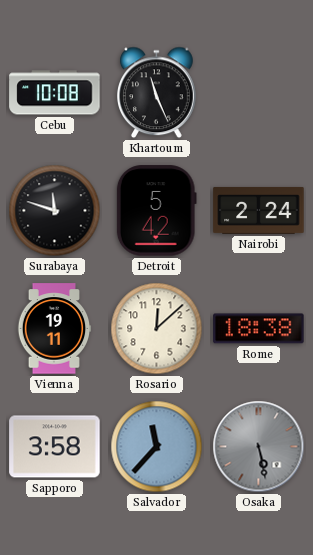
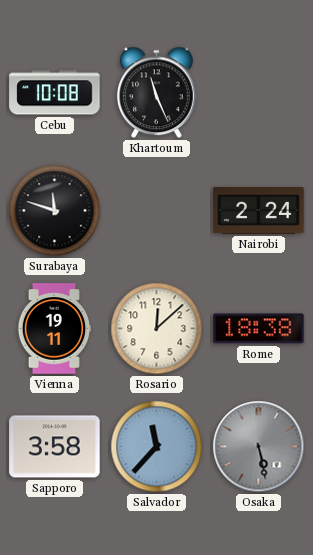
Detroit: 5:42 -> none
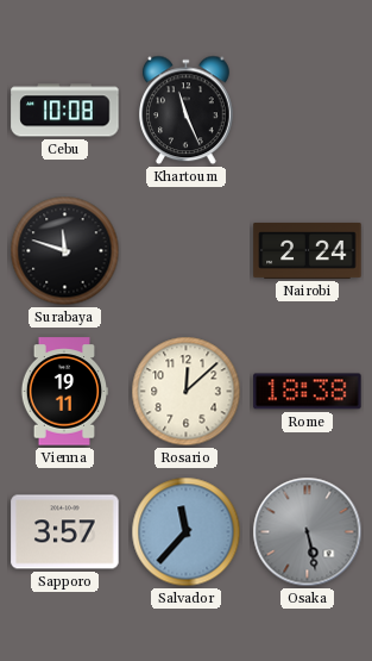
Sapporo: 3:58 -> 3:57
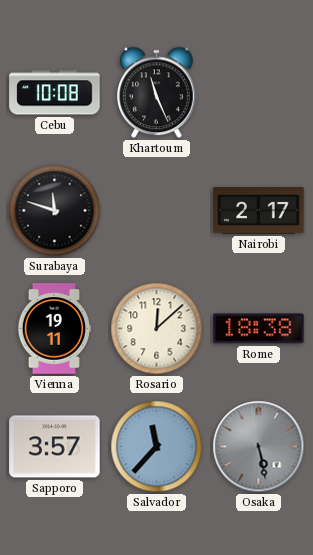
Nairobi: 2:24 -> 2:17
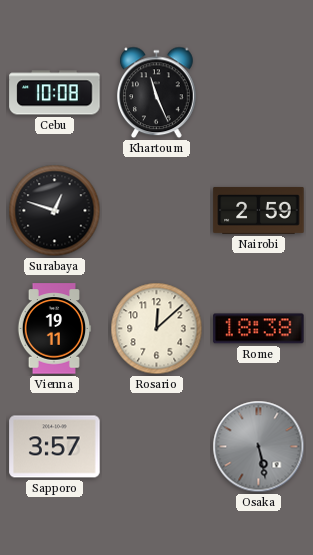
Surabaya: 11:48 -> 12:48
Nairobi: 2:17 -> 2:59
Salvador: 11:37 -> none
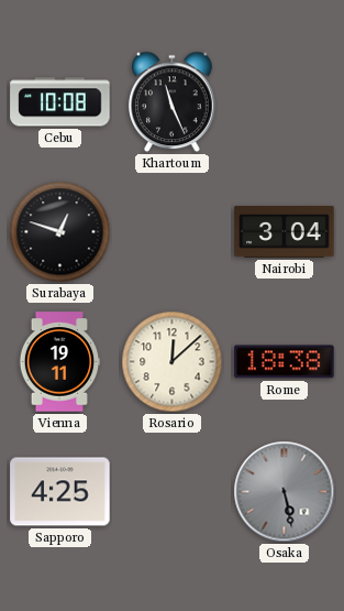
Nairobi: 2:59 -> 3:04
Sapporo: 3:57 -> 4:25
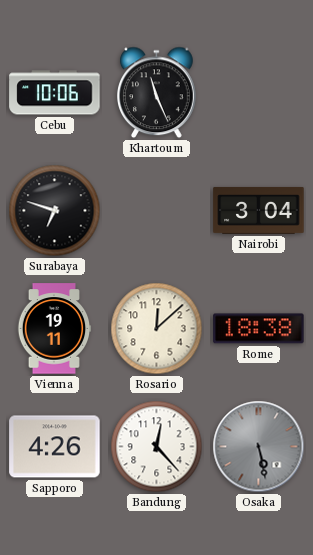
Cebu: 10:08 -> 10:06
Surabaya: 12:48 -> 6:48
Sapporo: 4:25 -> 4:26
Bandung: none -> 12:23
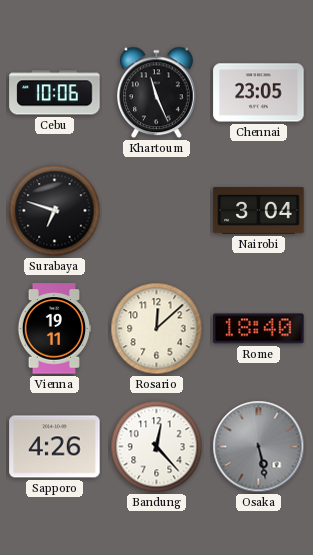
Chennai: none -> 23:05
Rome: 18:38 -> 18:40
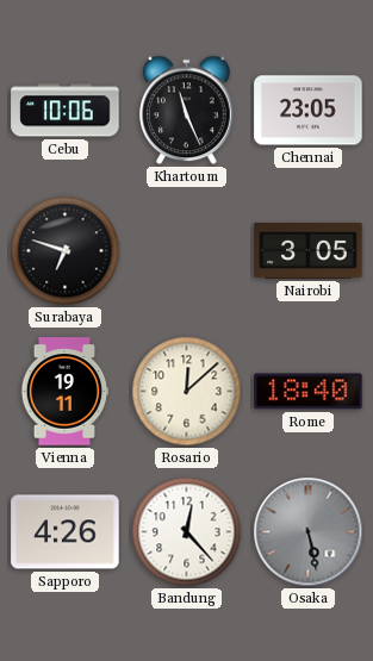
Nairobi: 3:04 -> 3:05
